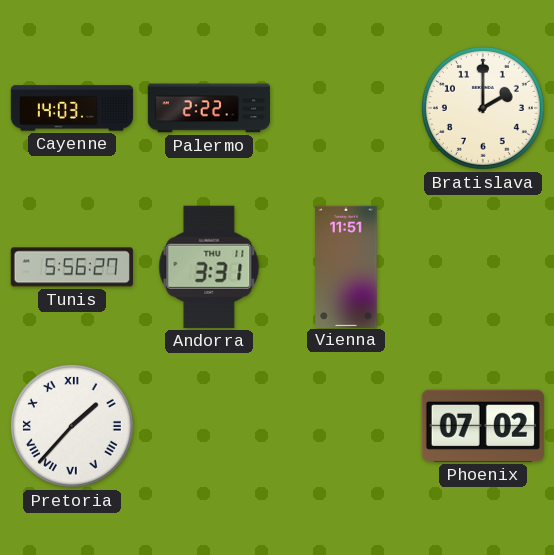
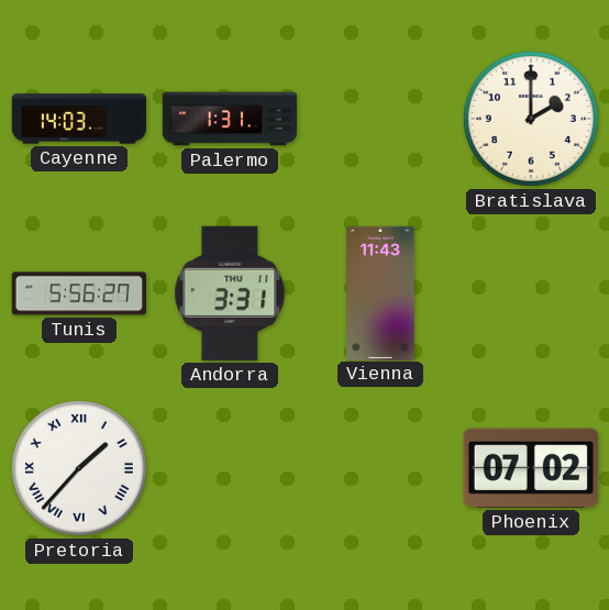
Palermo: 2:22 -> 1:31
Vienna: 11:51 -> 11:43
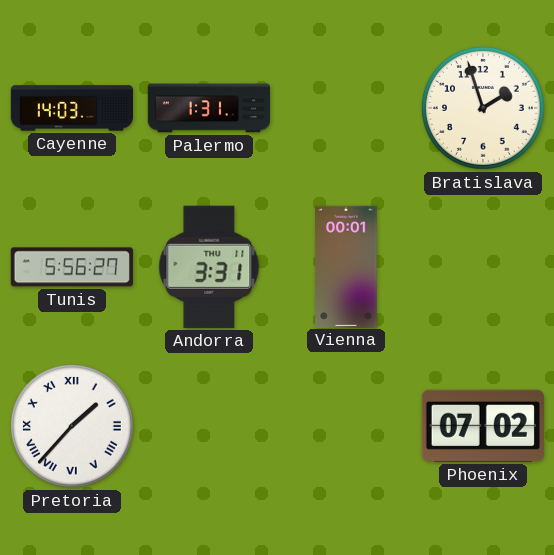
Bratislava: 2:00 -> 1:57
Vienna: 11:43 -> 00:01
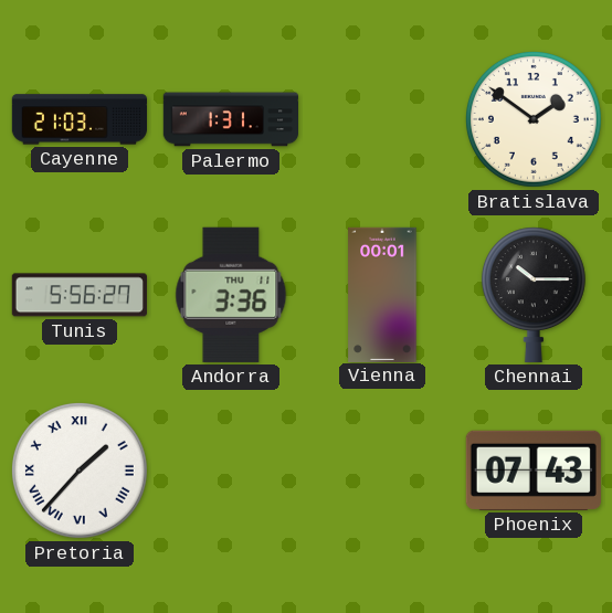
Cayenne: 14:03 -> 21:03
Bratislava: 1:57 -> 1:51
Andorra: 3:31 -> 3:36
Chennai: none -> 10:15
Phoenix: 07:02 -> 07:43
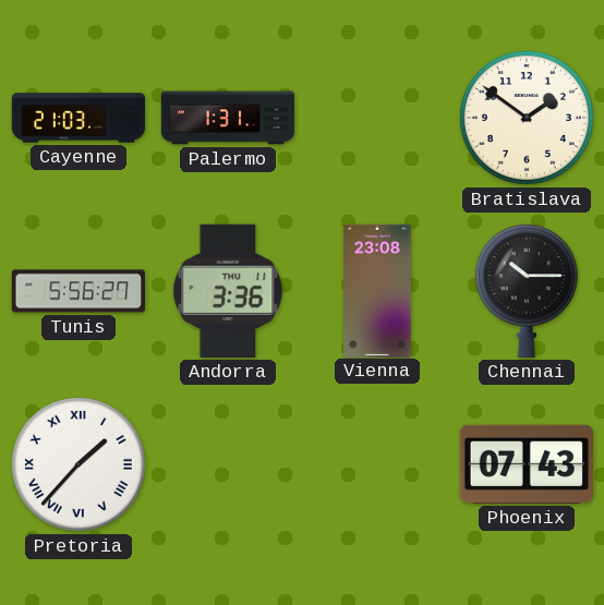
Vienna: 00:01 -> 23:08
